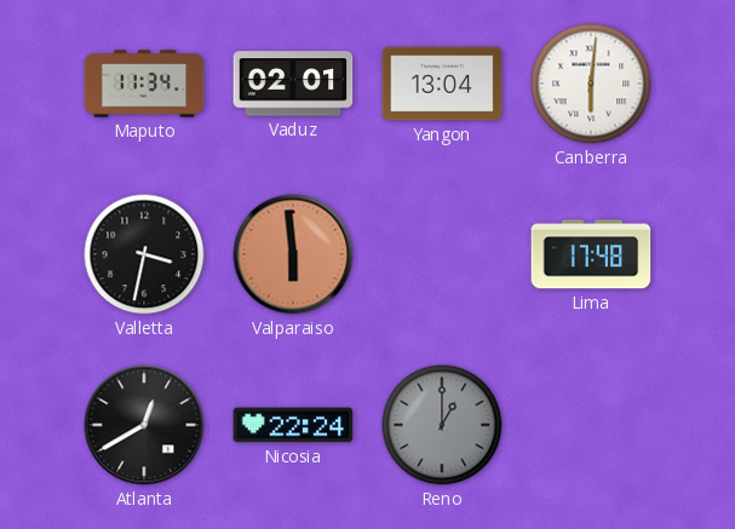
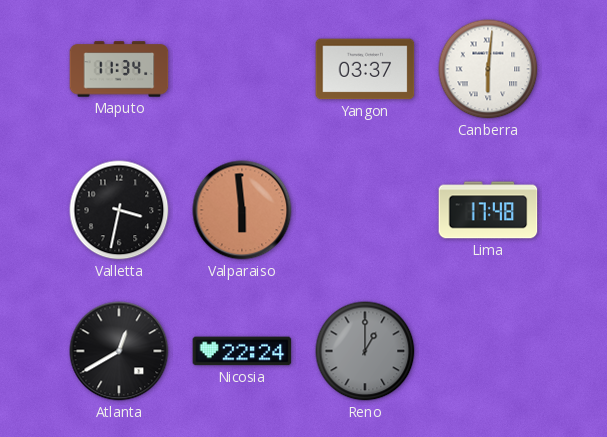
Vaduz: 02:01 -> none
Yangon: 13:04 -> 03:37
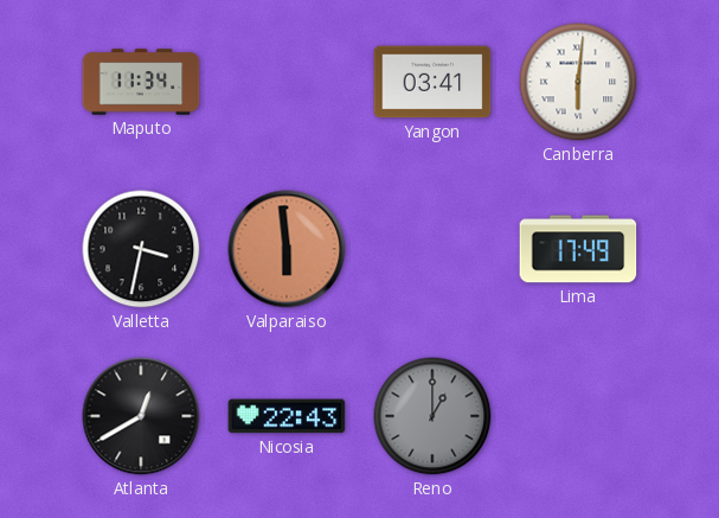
Yangon: 03:37 -> 03:41
Lima: 17:48 -> 17:49
Nicosia: 22:24 -> 22:43
